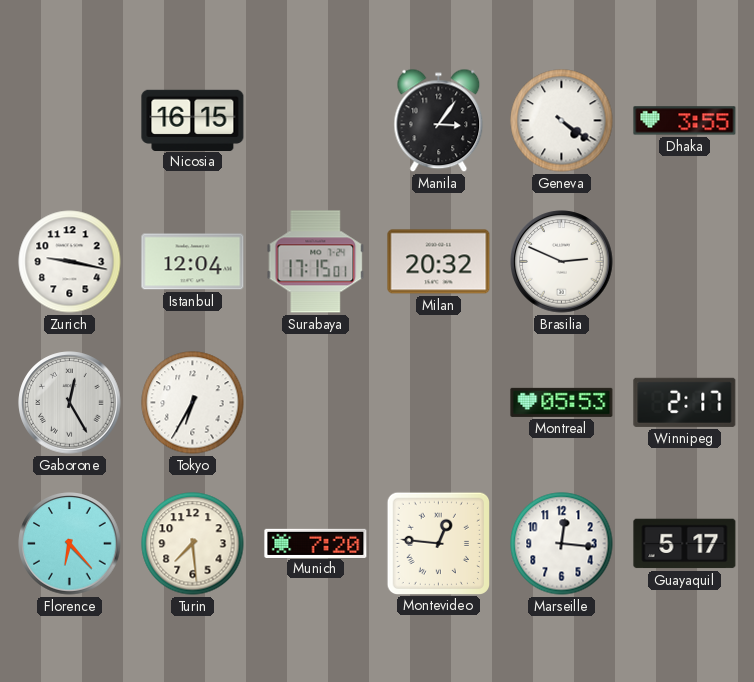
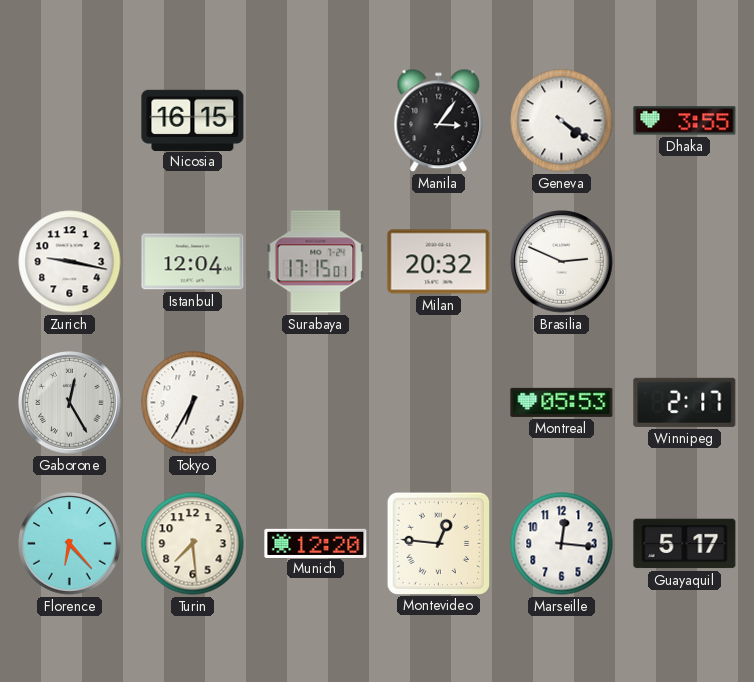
Munich: 7:20 -> 12:20
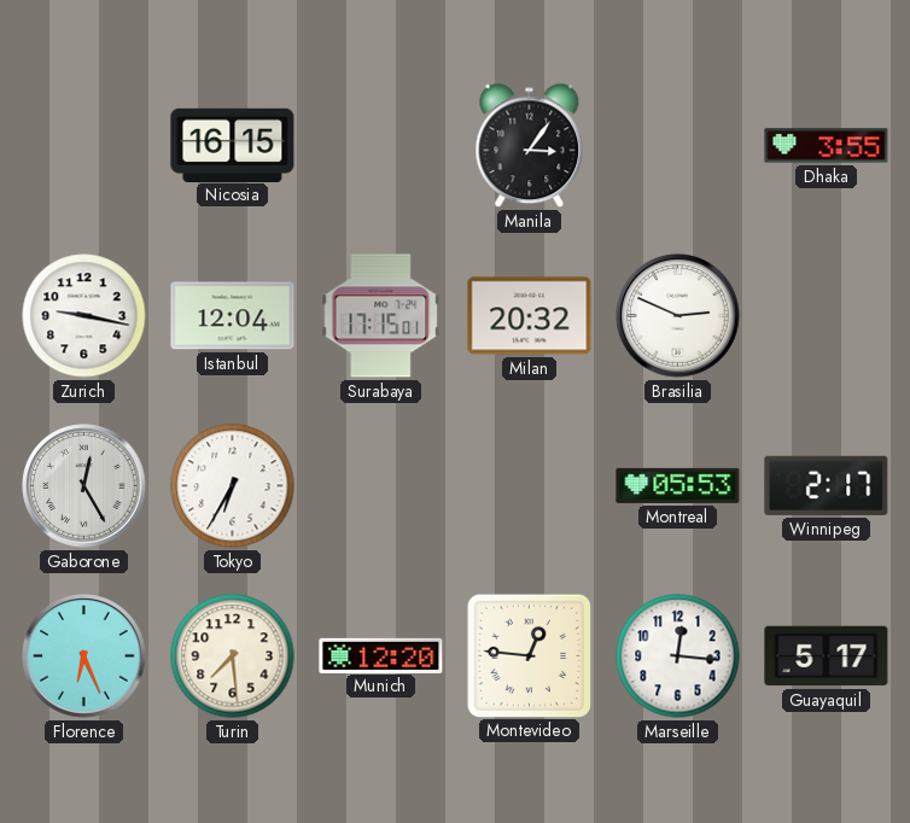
Geneva: 4:21 -> none
Florence: 6:23 -> 6:26
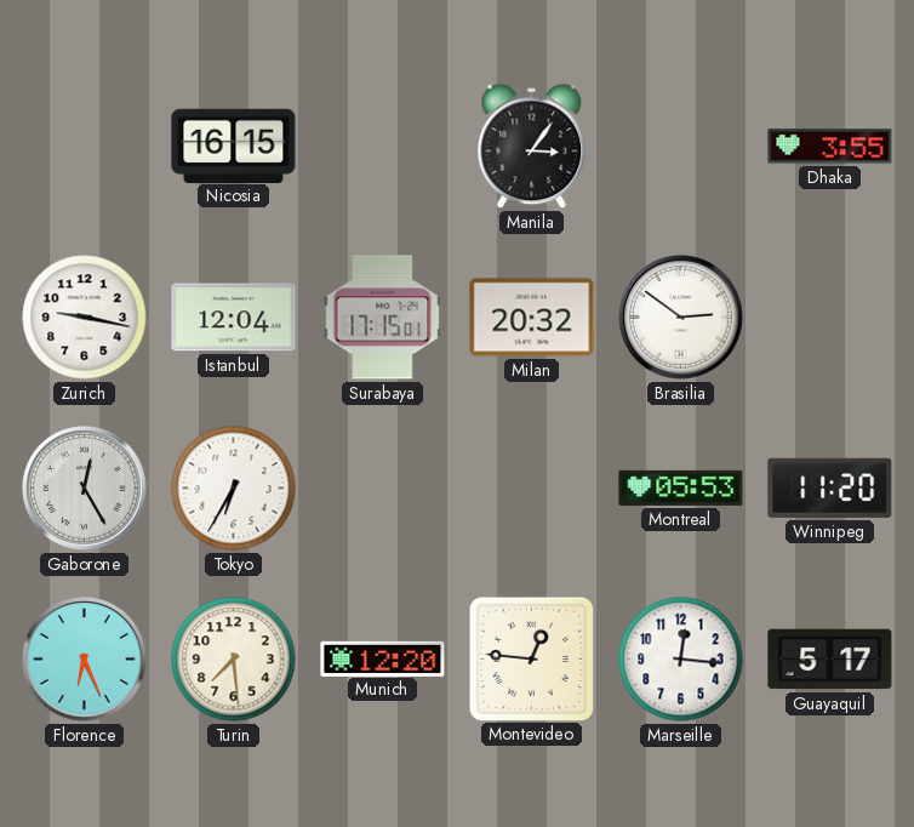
Brasilia: 2:49 -> 2:51
Winnipeg: 2:17 -> 11:20
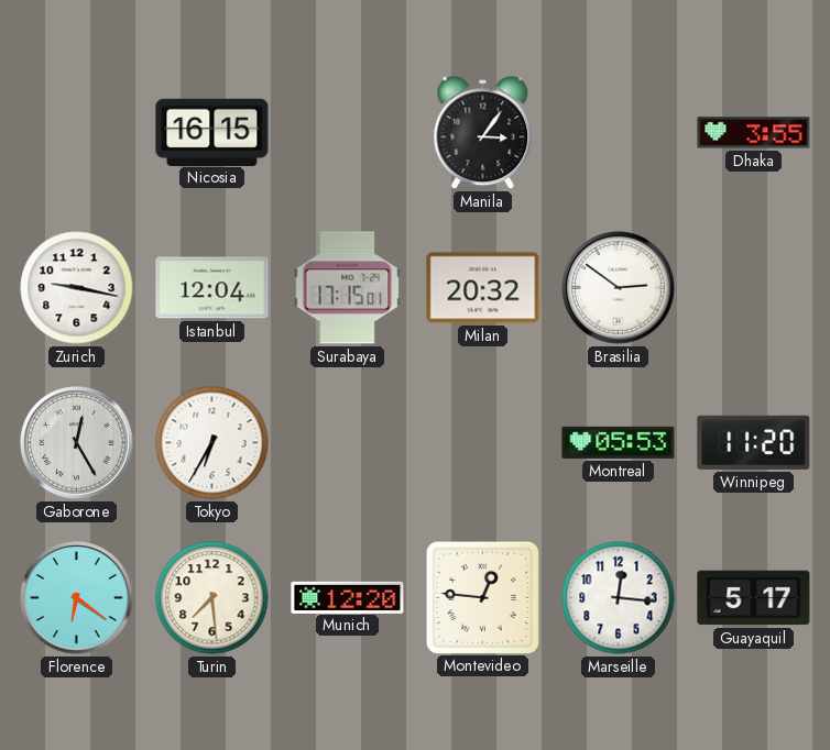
Florence: 6:26 -> 6:21
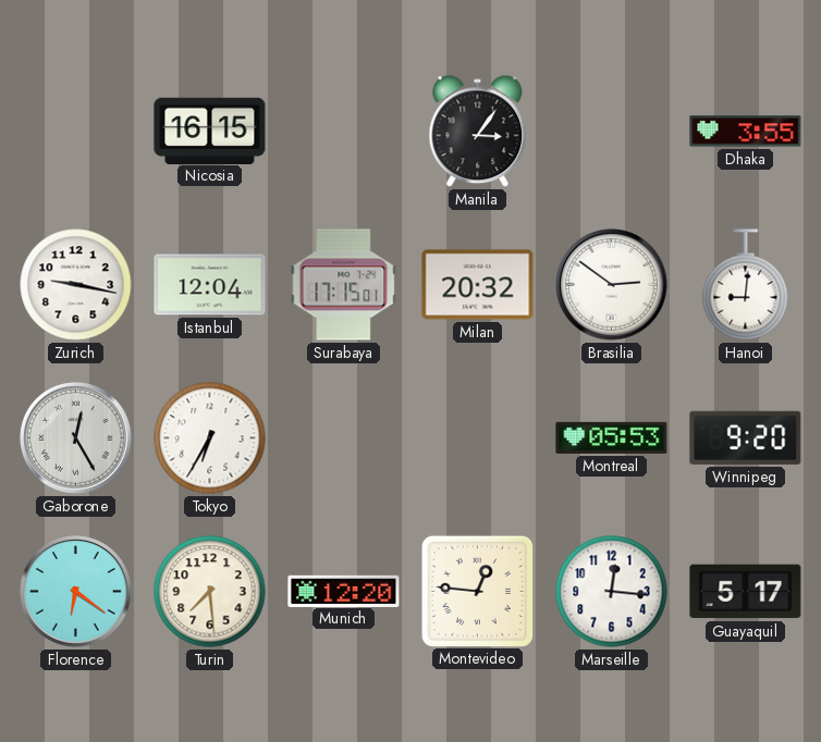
Hanoi: none -> 9:01
Winnipeg: 11:20 -> 9:20
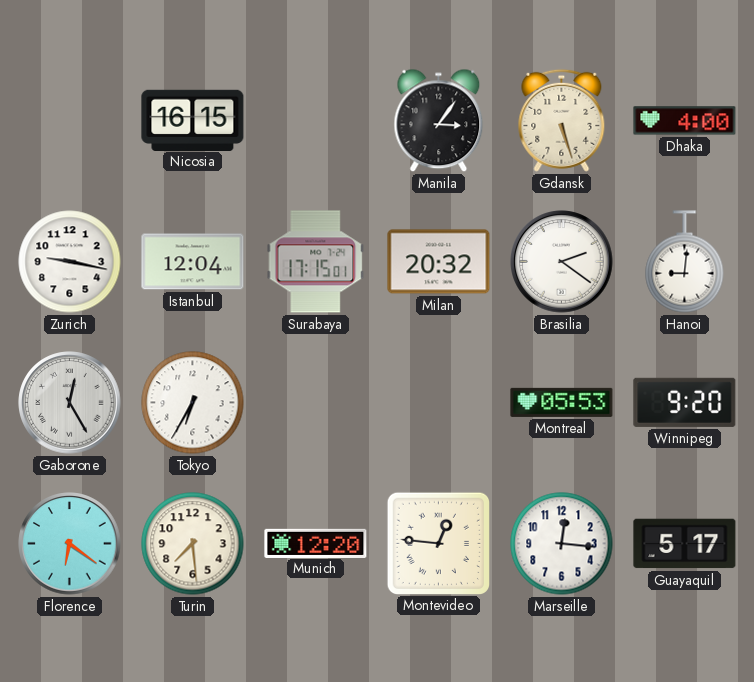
Gdansk: none -> 5:27
Dhaka: 3:55 -> 4:00
Brasilia: 2:51 -> 2:21
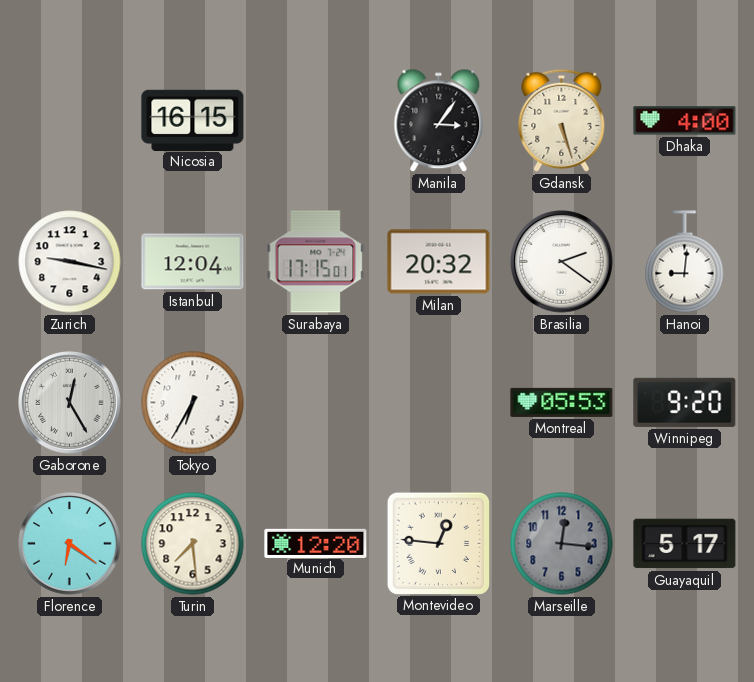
Marseille dial: white -> grey
